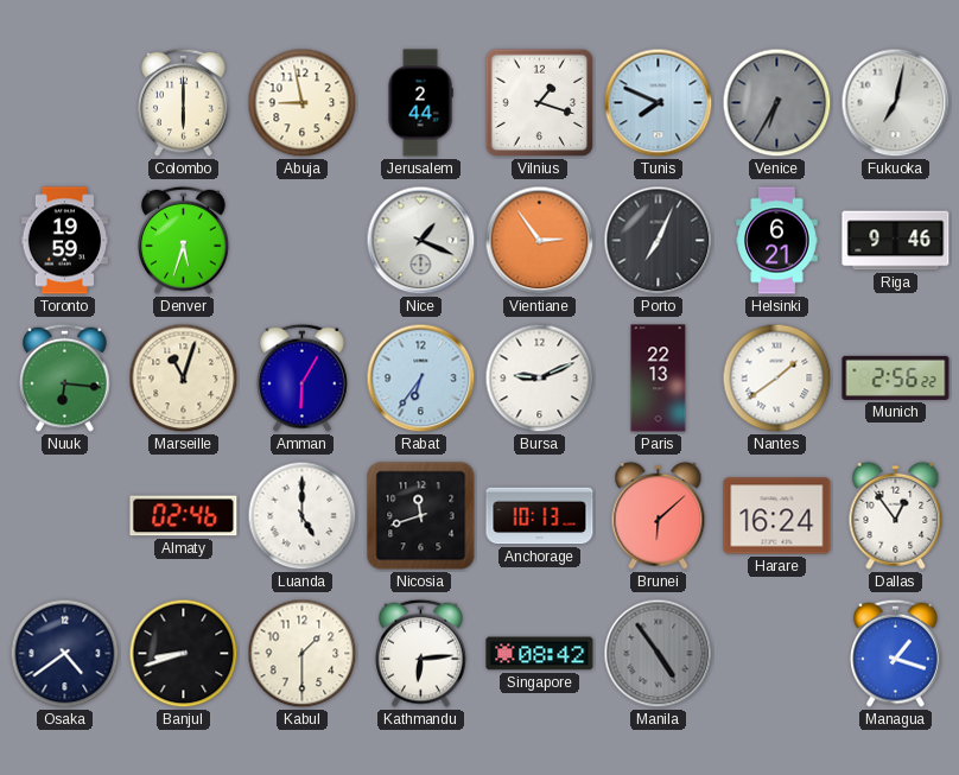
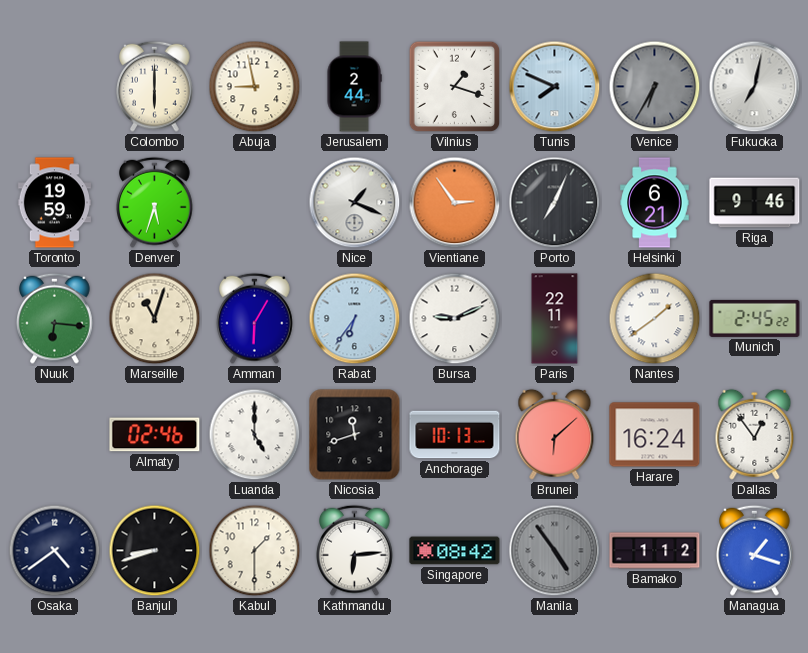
Paris: 22:13 -> 22:11
Munich: 2:56 -> 2:45
Bamako: none -> 1:12
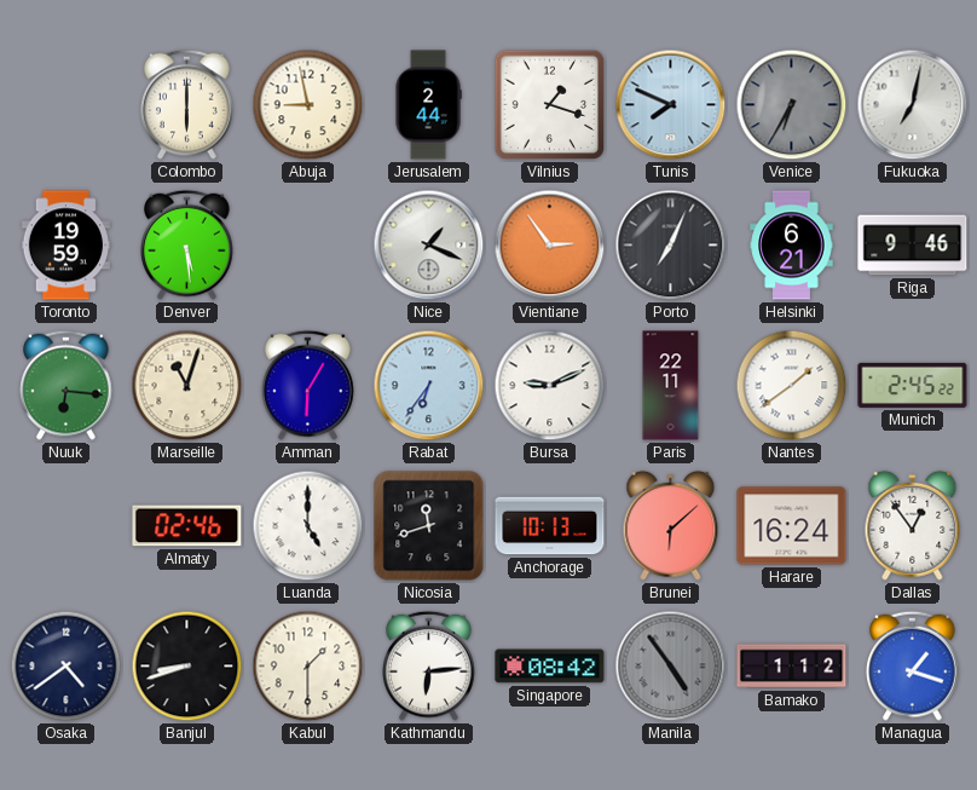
Denver: 5:33 -> 5:29
